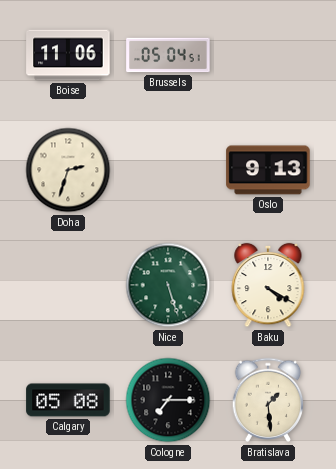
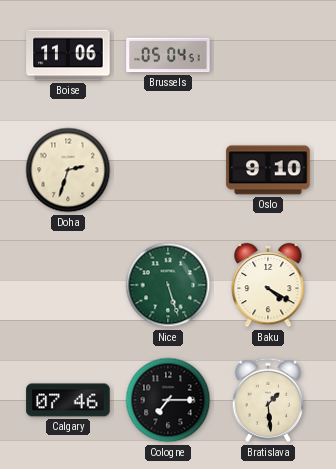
Oslo: 9:13 -> 9:10
Calgary: 05:08 -> 07:46
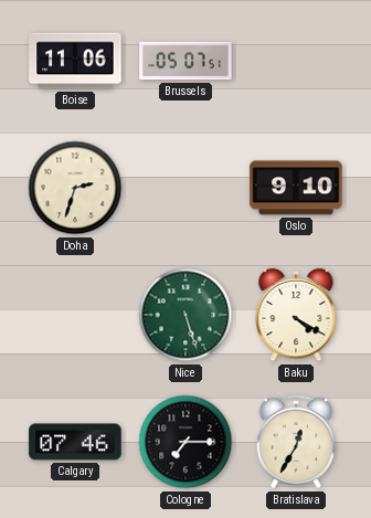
Brussels: 05:04 -> 05:07
Bratislava: 1:29 -> 12:35
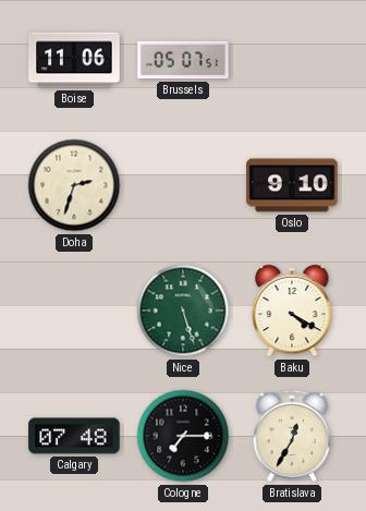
Calgary: 07:46 -> 07:48
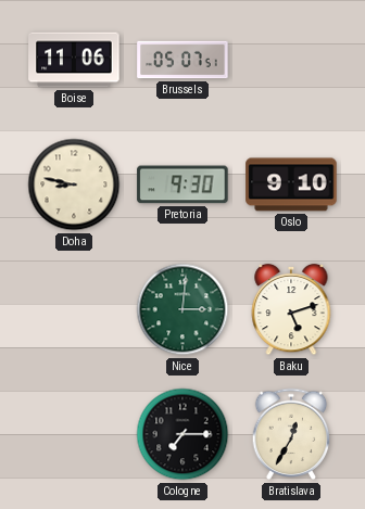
Doha: 2:33 -> 8:47
Pretoria: none -> 9:30
Nice: 5:27 -> 3:01
Baku: 4:20 -> 5:12
Calgary: 07:48 -> none
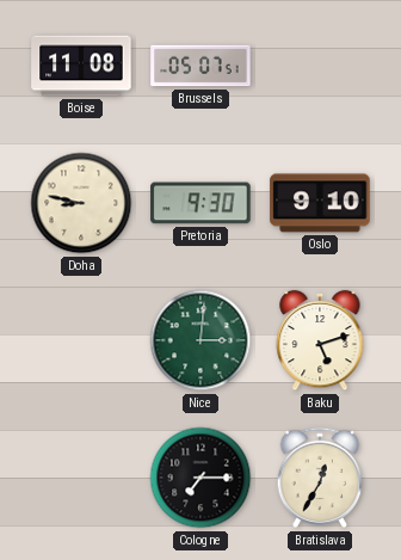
Boise: 11:06 -> 11:08
